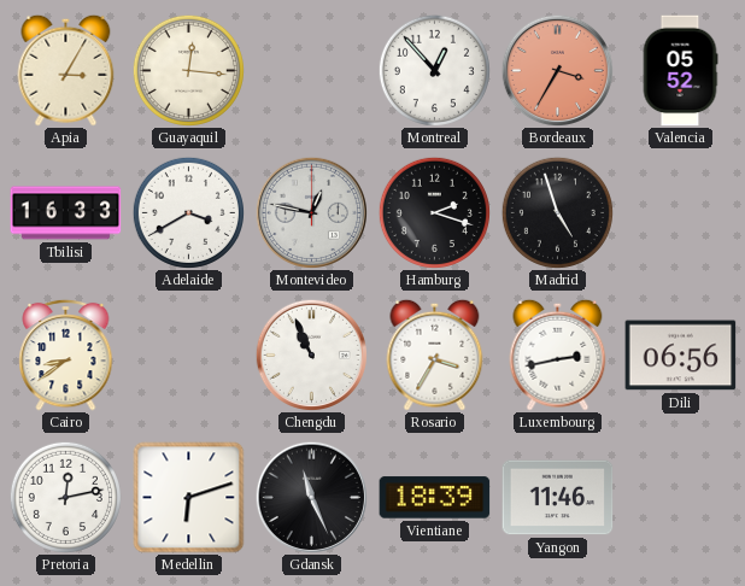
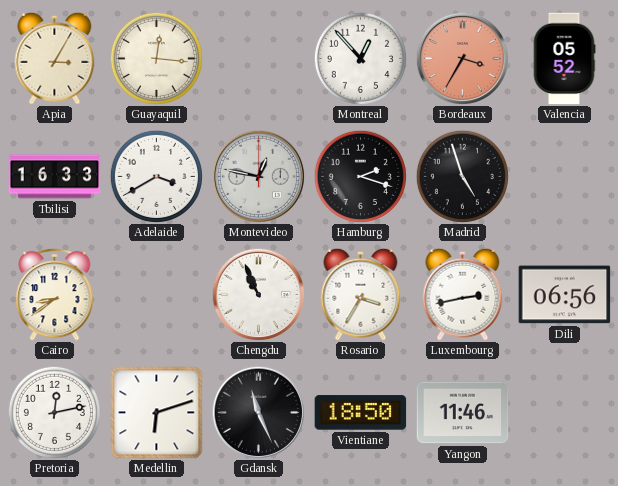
Vientiane: 18:39 -> 18:50
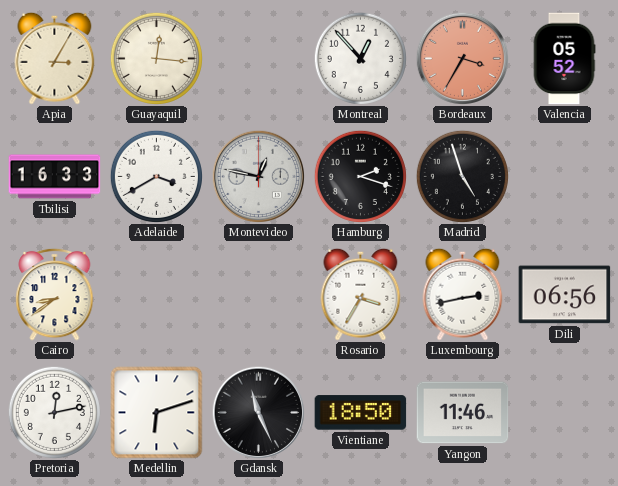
Chengdu: 10:56 -> none
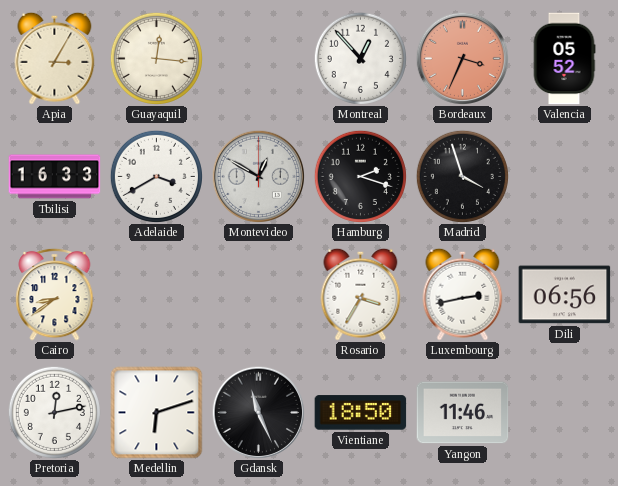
Bordeaux: 3:35 -> 3:34
Montevideo: 12:47 -> 12:50
Madrid: 4:57 -> 3:57
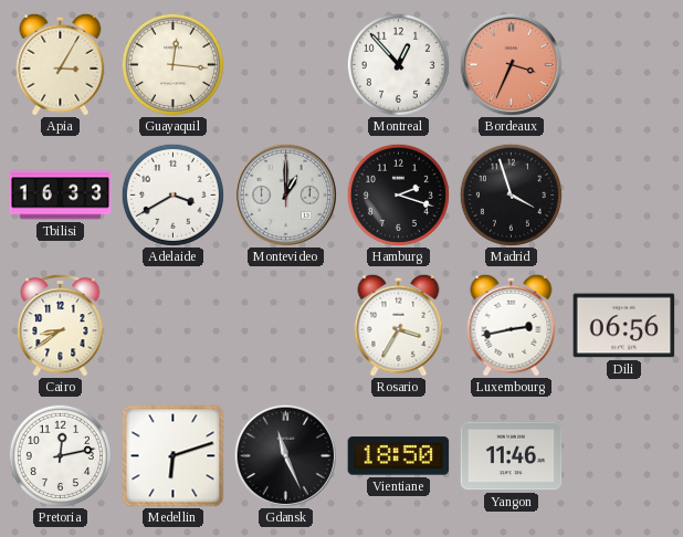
Valencia: 05:52 -> none
Montevideo: 12:50 -> 1:00
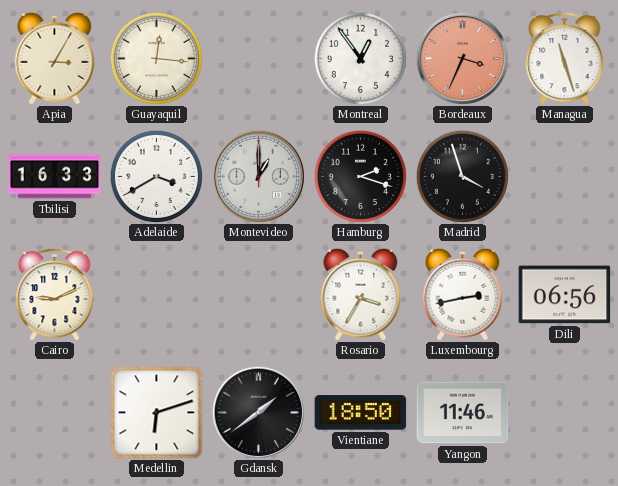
Montreal: 12:53 -> 12:54
Managua: none -> 11:27
Cairo: 8:39 -> 9:11
Pretoria: 12:13 -> none
Gdansk: 11:26 -> 1:39
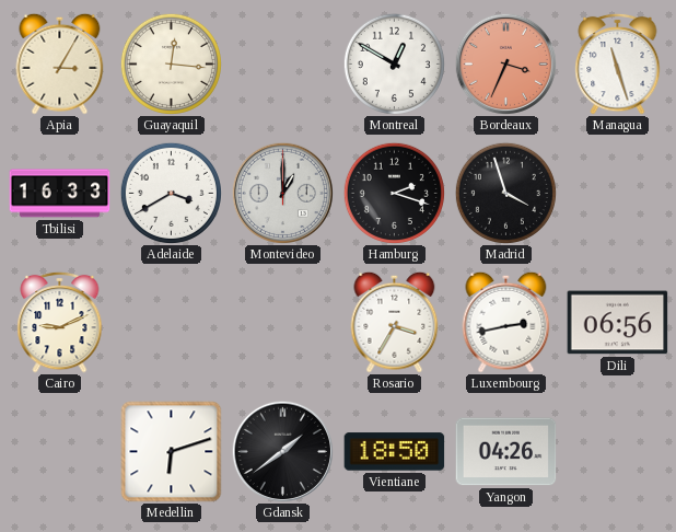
Montreal: 12:54 -> 12:50
Yangon: 11:46 -> 04:26
